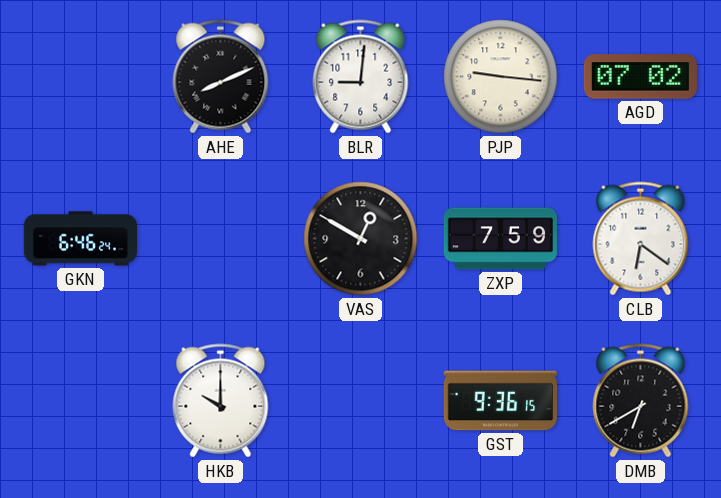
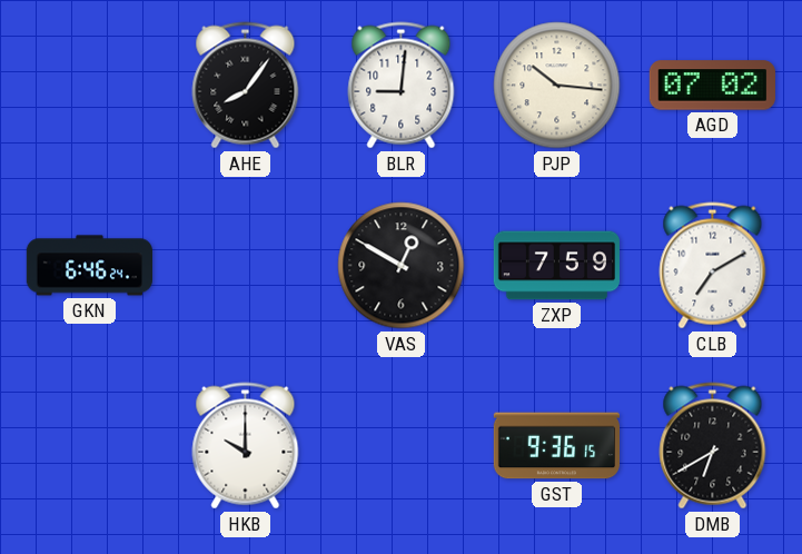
AHE: 8:11 -> 8:06
PJP: 9:16 -> 10:16
CLB: 6:21 -> 7:10
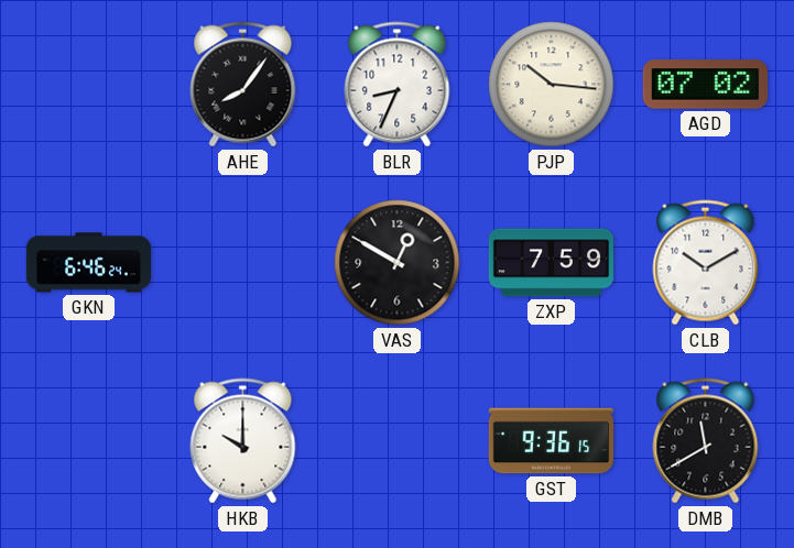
BLR: 9:01 -> 8:34
CLB: 7:10 -> 10:10
DMB: 6:40 -> 11:40
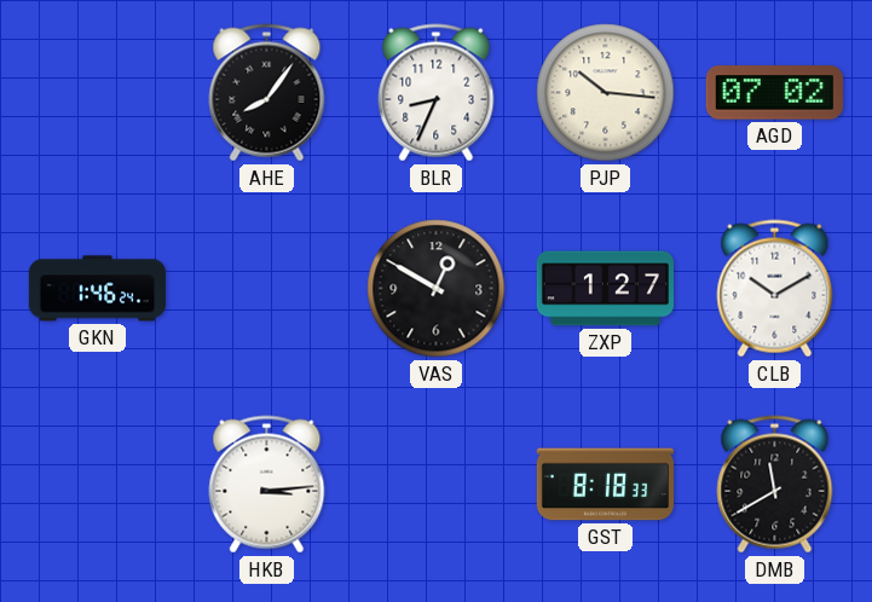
GKN: 6:46 -> 1:46
ZXP: 7:59 -> 1:27
HKB: 10:00 -> 3:14
GST: 9:36 -> 8:18
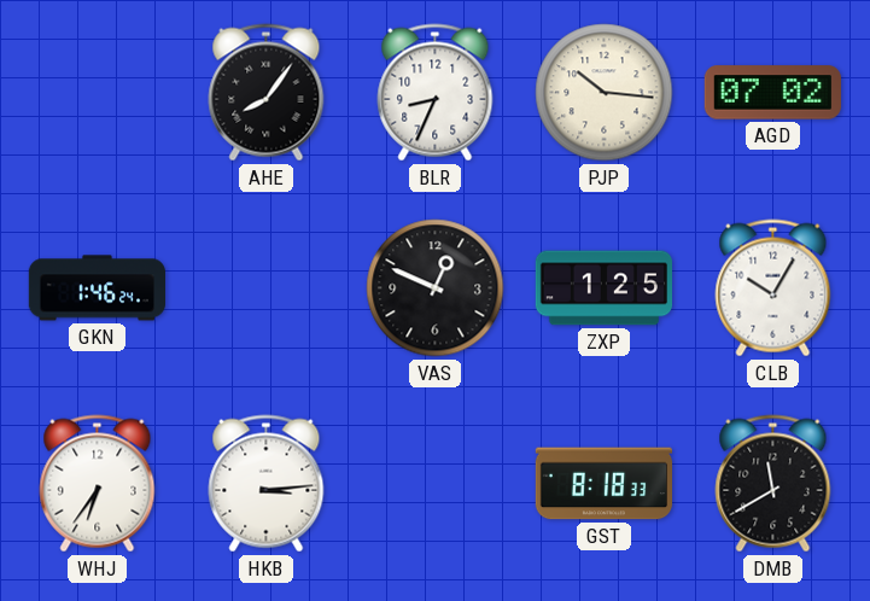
VAS: 12:50 -> 12:49
ZXP: 1:27 -> 1:25
CLB: 10:10 -> 10:05
WHJ: none -> 6:36
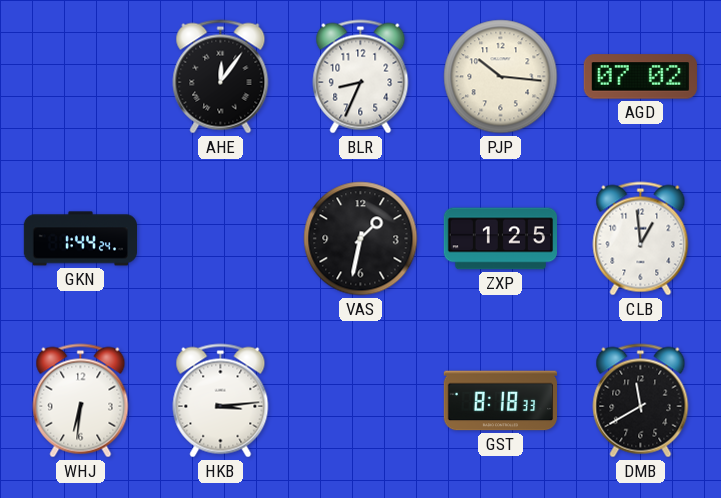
AHE: 8:06 -> 12:06
GKN: 1:46 -> 1:44
VAS: 12:49 -> 1:32
CLB: 10:05 -> 12:59
WHJ: 6:36 -> 6:31
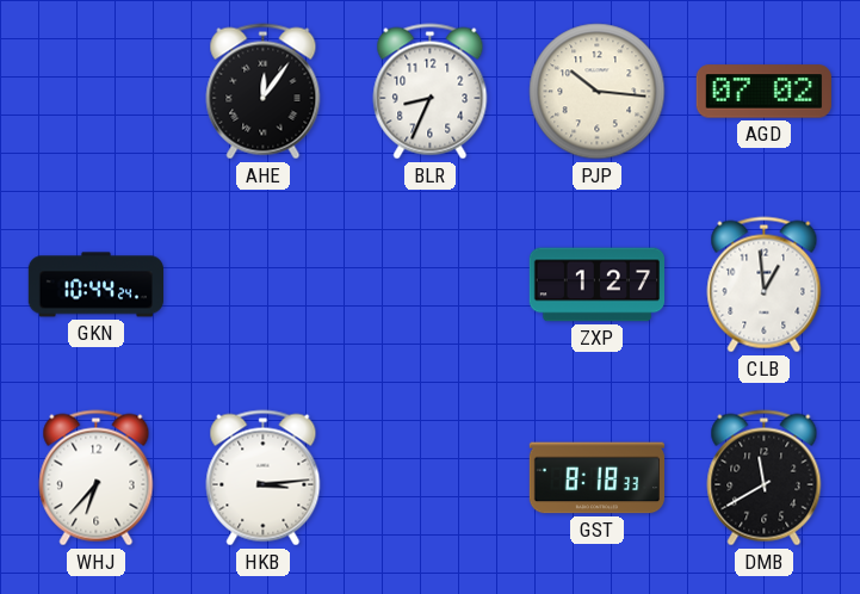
GKN: 1:44 -> 10:44
VAS: 1:32 -> none
ZXP: 1:25 -> 1:27
WHJ: 6:31 -> 6:37
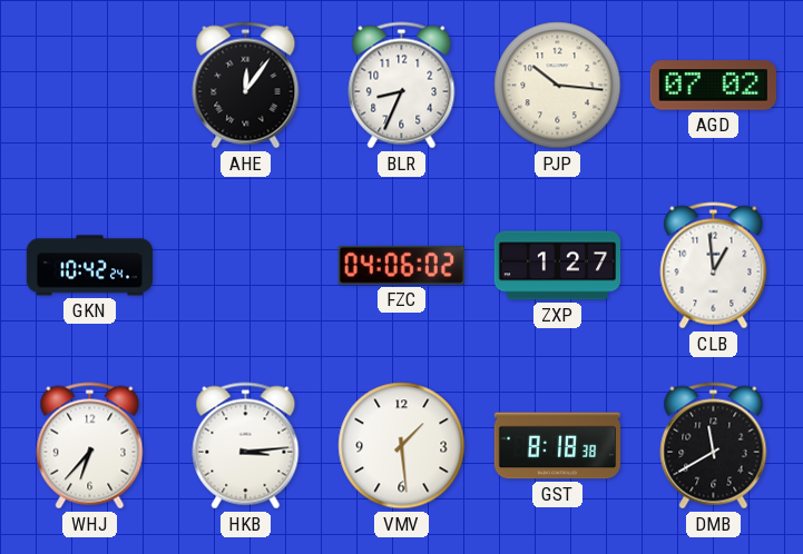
GKN: 10:44 -> 10:42
FZC: none -> 04:06
VMV: none -> 1:29
GST: 8:18:33 -> 8:18:38
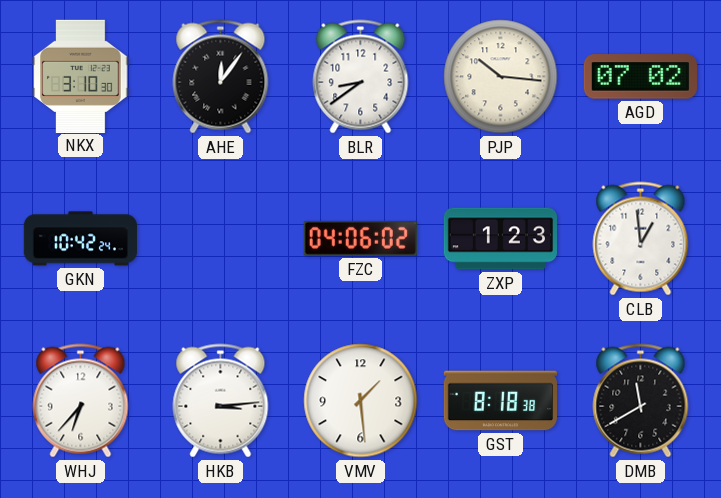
NKX: none -> 3:10
BLR: 8:34 -> 8:39
ZXP: 1:27 -> 1:23
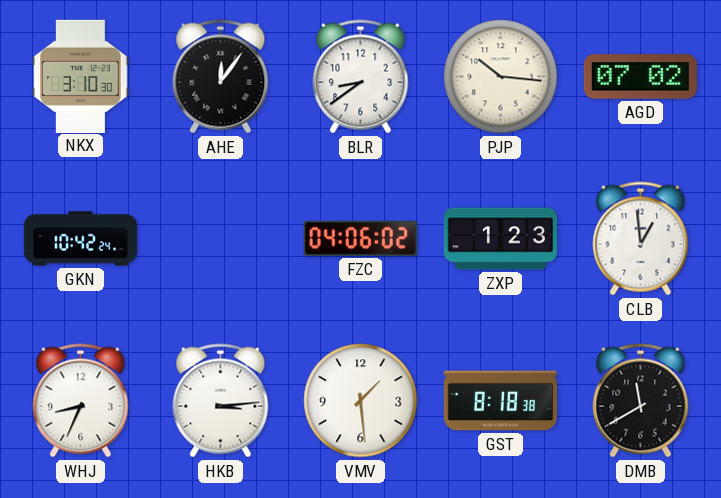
WHJ: 6:37 -> 8:34
